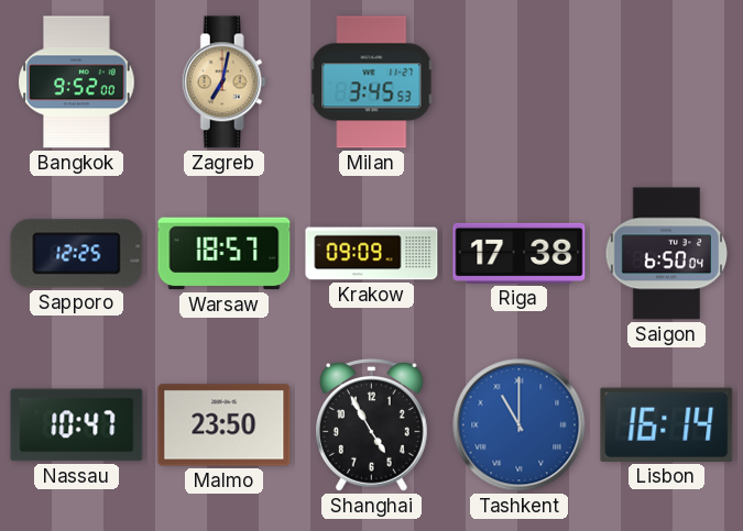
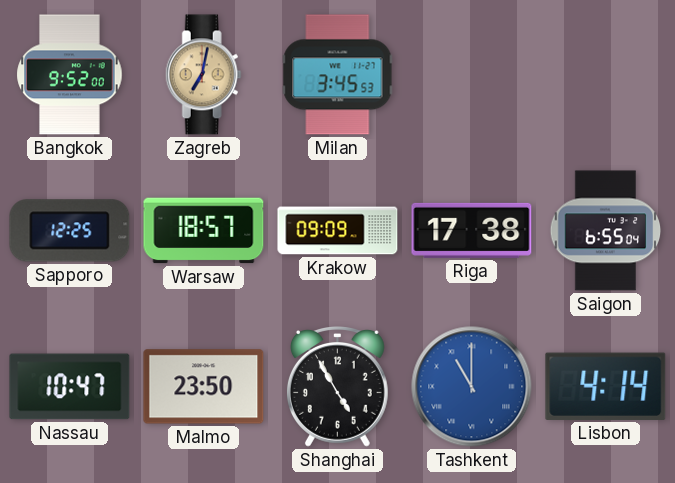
Saigon: 6:50 -> 6:55
Lisbon: 16:14 -> 4:14
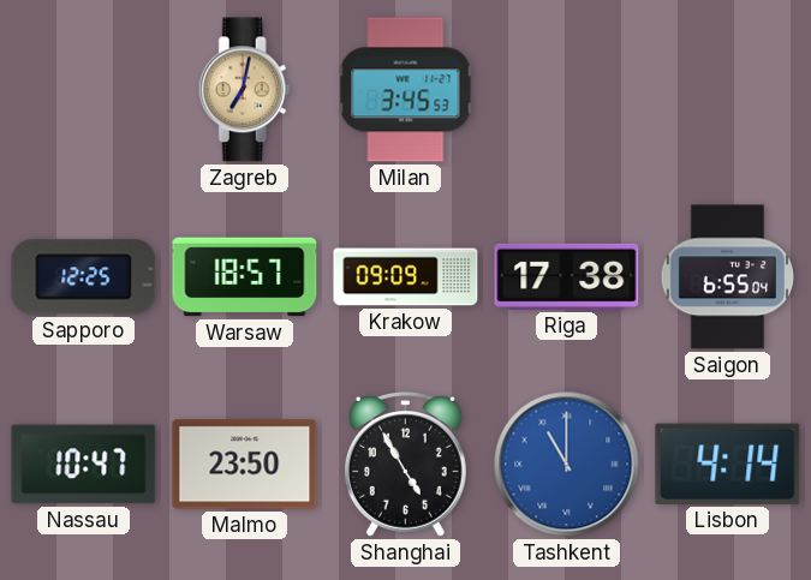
Bangkok: 9:52 -> none
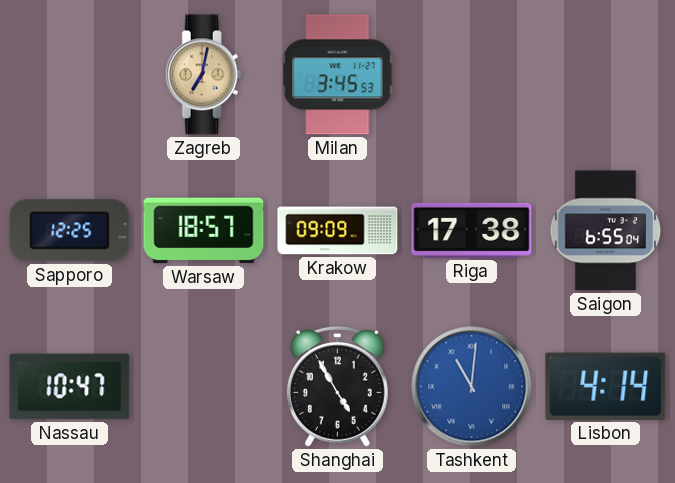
Malmo: 23:50 -> none
Tashkent: 11:00 -> 11:01
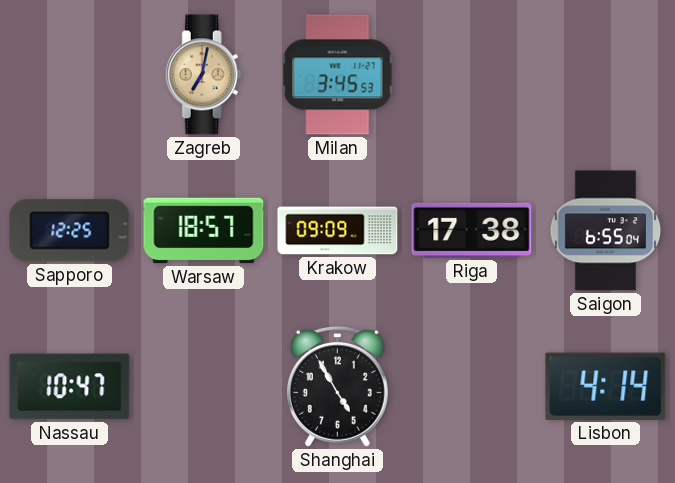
Tashkent: 11:01 -> none
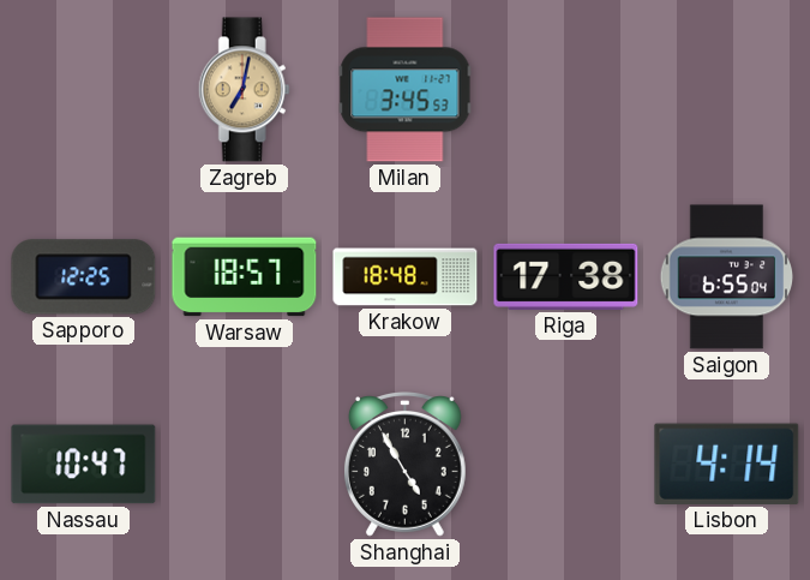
Krakow: 09:09 -> 18:48
